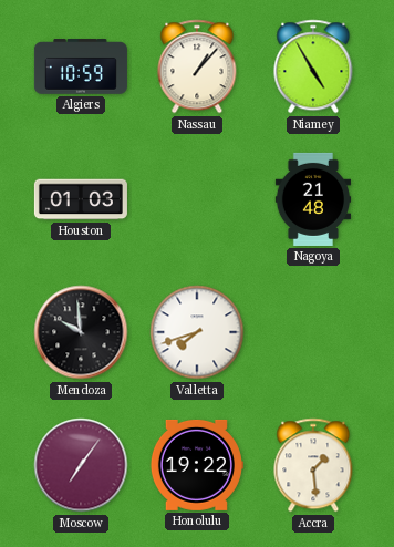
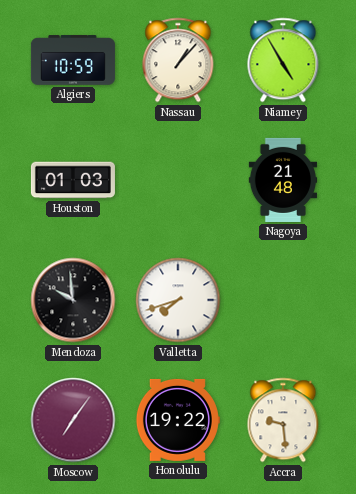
Accra: 1:29 -> 9:29
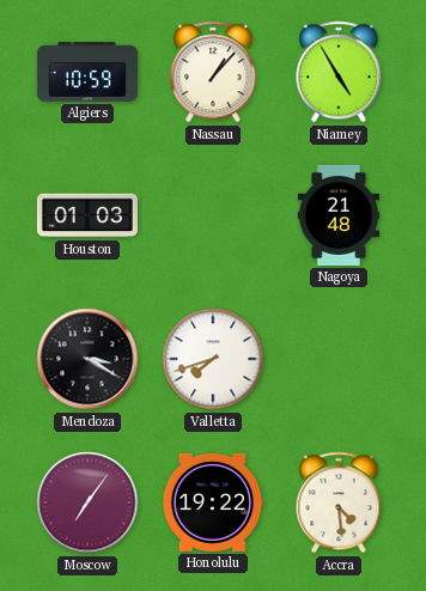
Mendoza: 9:59 -> 3:20
Accra: 9:29 -> 4:29
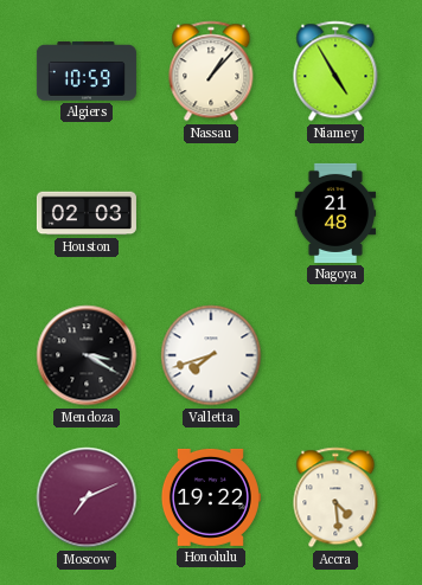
Houston: 01:03 -> 02:03
Moscow: 7:06 -> 7:11
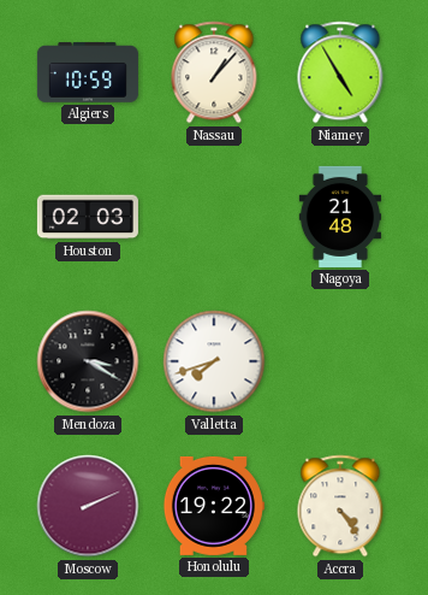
Moscow: 7:11 -> 2:11
Accra: 4:29 -> 4:24
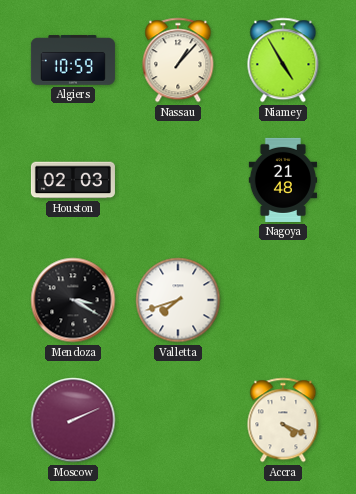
Honolulu: 19:22 -> none
Accra: 4:24 -> 4:19
